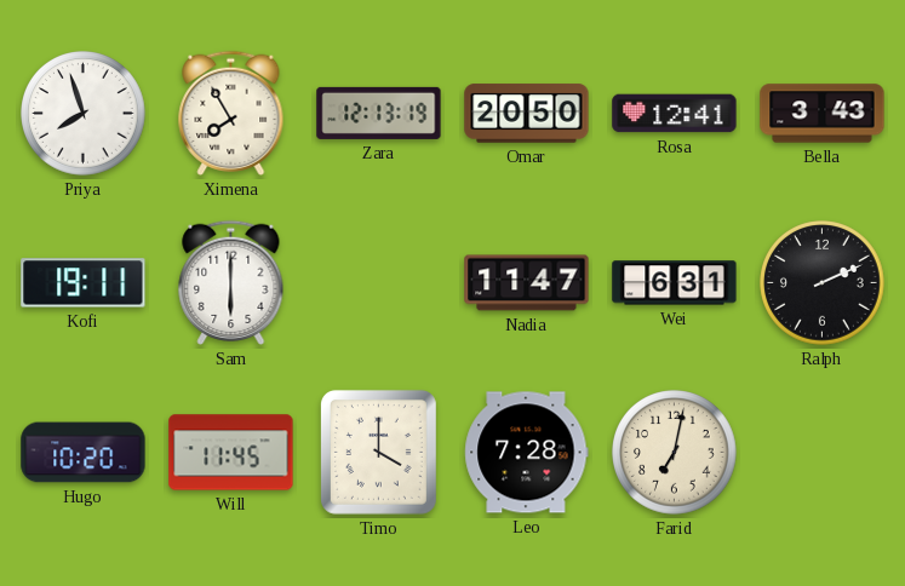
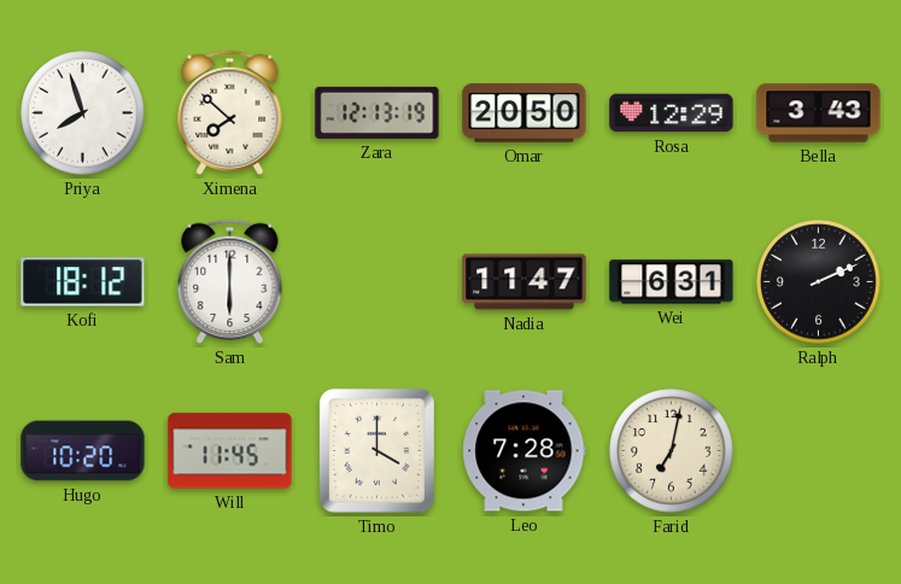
Ximena: 7:55 -> 7:52
Rosa: 12:41 -> 12:29
Kofi: 19:11 -> 18:12
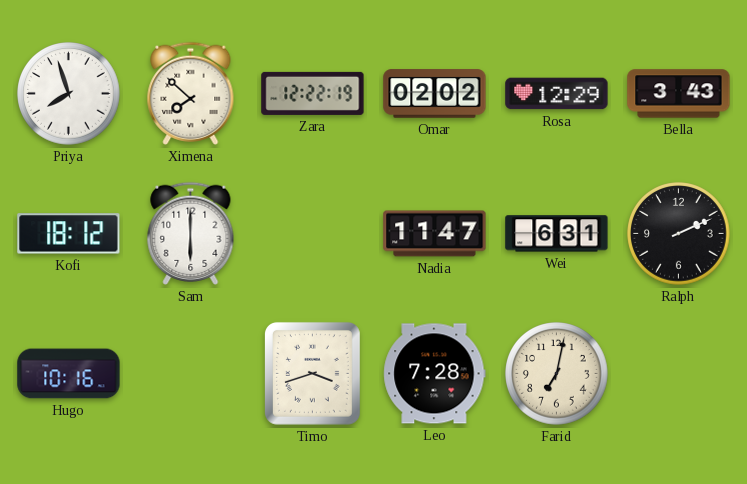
Zara: 12:13 -> 12:22
Omar: 20:50 -> 02:02
Hugo: 10:20 -> 10:16
Will: 11:45 -> none
Timo: 4:00 -> 3:42
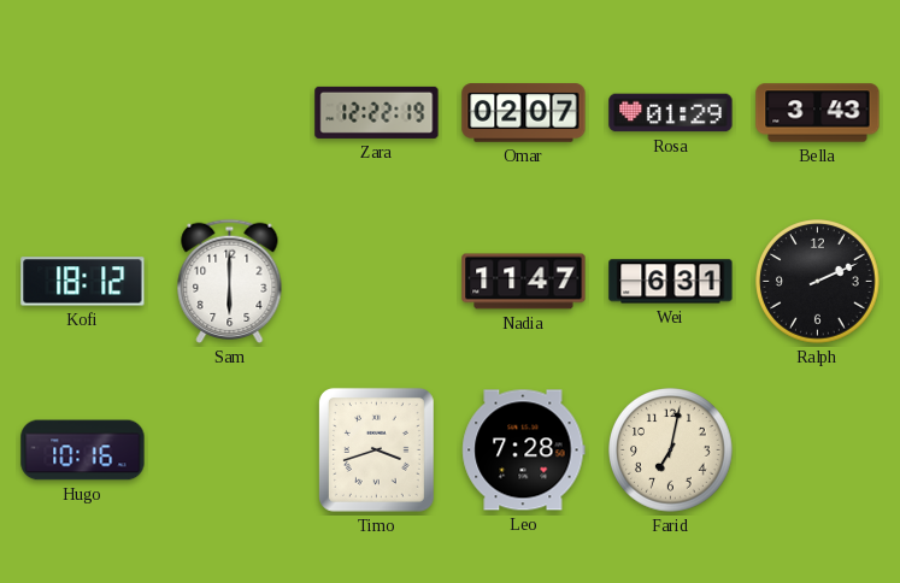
Priya: 7:57 -> none
Ximena: 7:52 -> none
Omar: 02:02 -> 02:07
Rosa: 12:29 -> 01:29
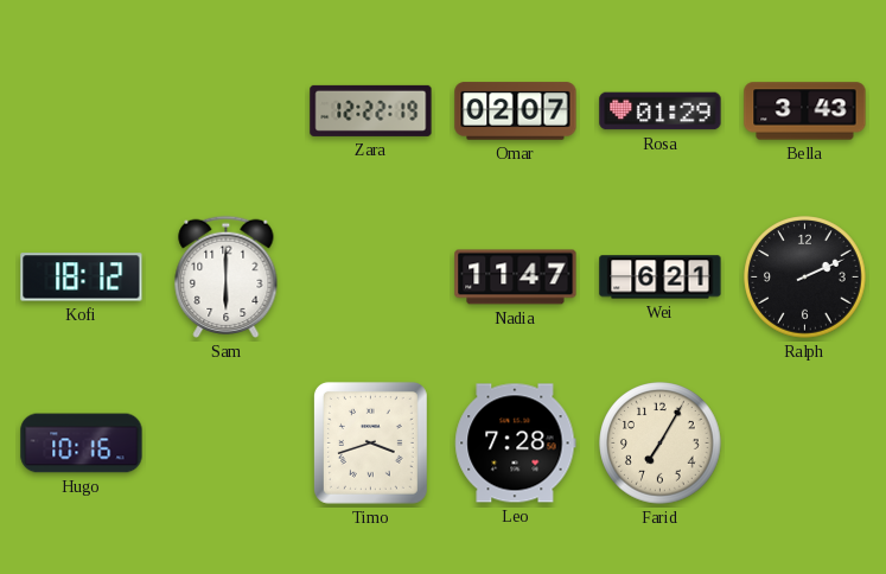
Wei: 6:31 -> 6:21
Farid: 7:02 -> 7:05
